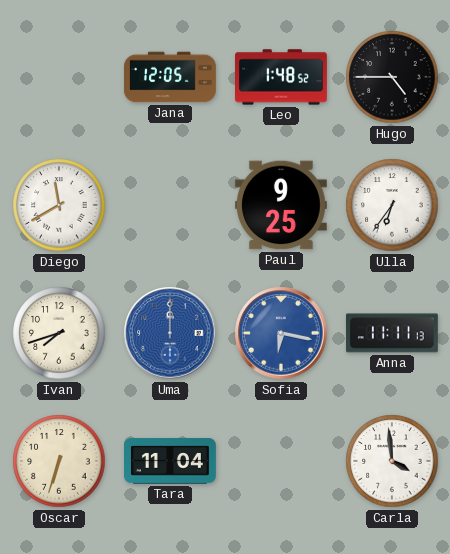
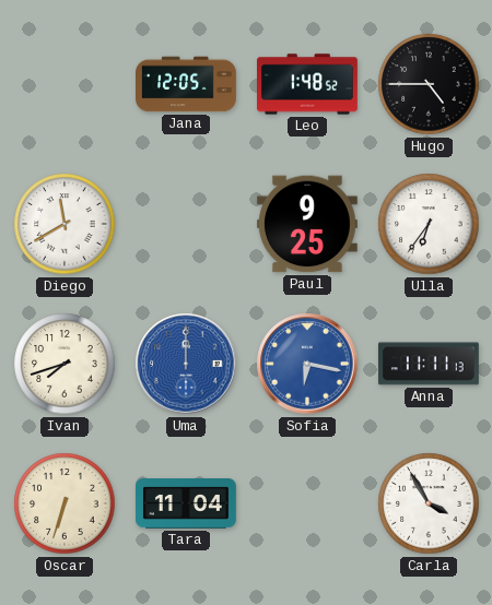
Carla: 3:59 -> 3:55
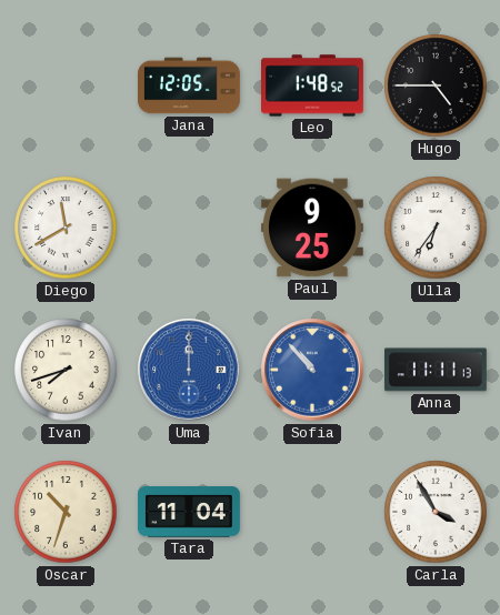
Sofia: 6:17 -> 10:53
Oscar: 6:33 -> 10:33
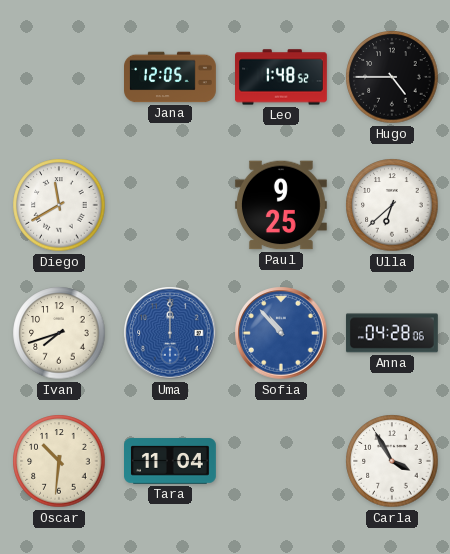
Ulla: 6:36 -> 6:38
Anna: 11:11 -> 04:28
Oscar: 10:33 -> 10:31
